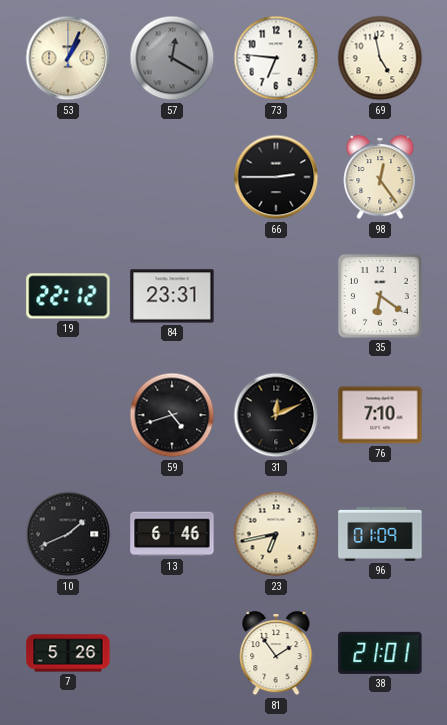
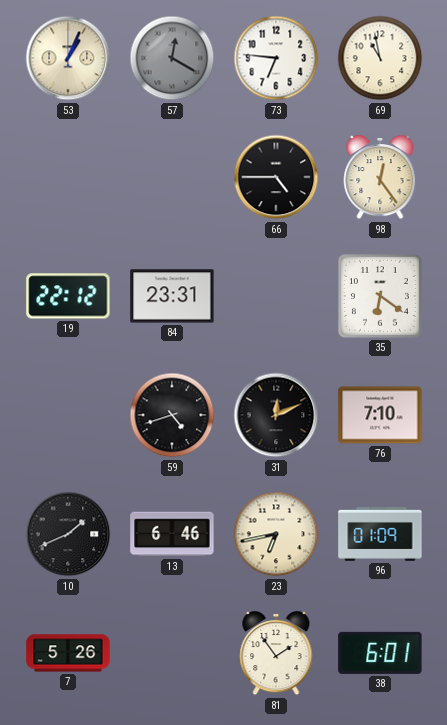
69: 4:58 -> 10:58
66: 2:45 -> 4:45
38: 21:01 -> 6:01
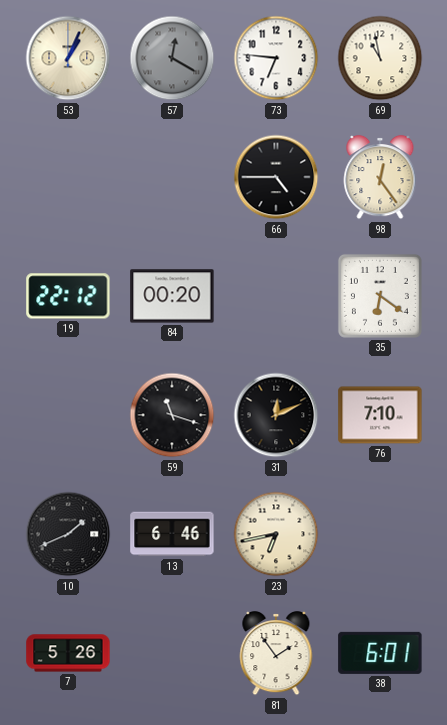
84: 23:31 -> 00:20
59: 4:42 -> 11:18
96: 01:09 -> none
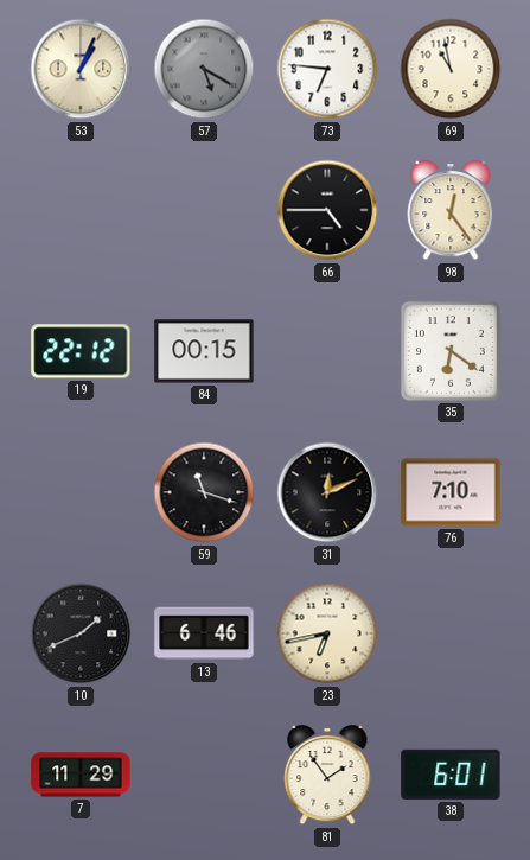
57: 12:20 -> 5:20
84: 00:20 -> 00:15
7: 5:26 -> 11:29
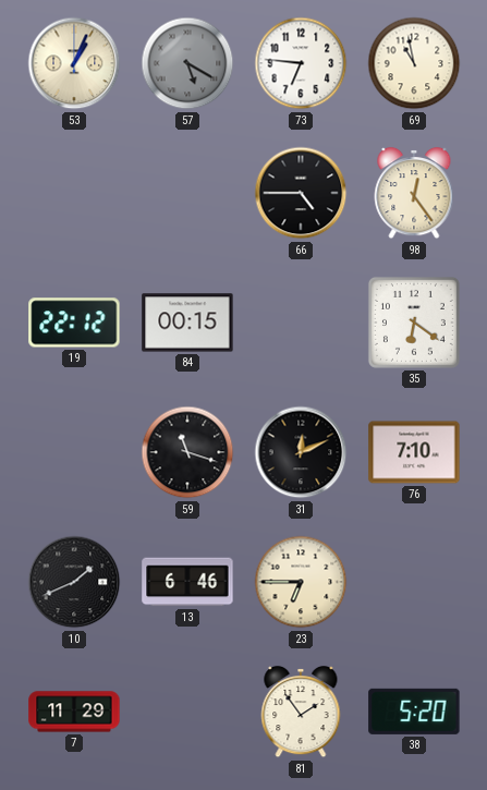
23: 6:43 -> 6:45
38: 6:01 -> 5:20
